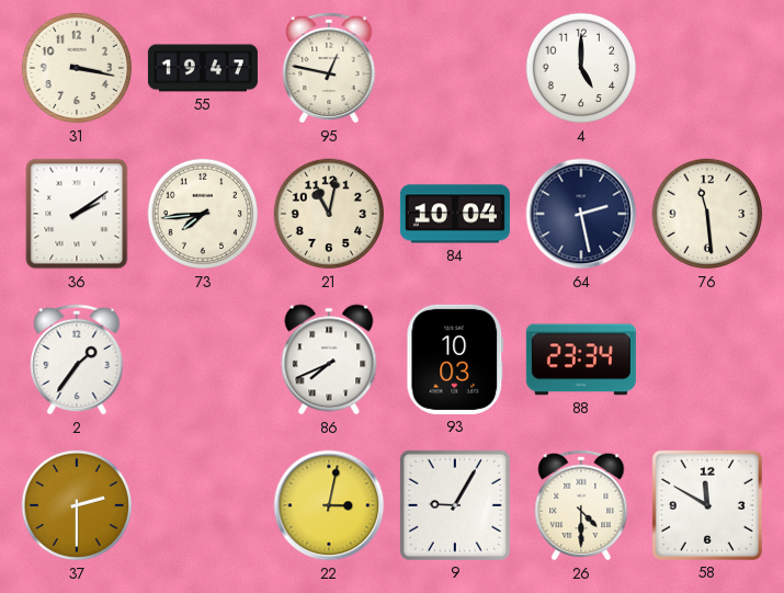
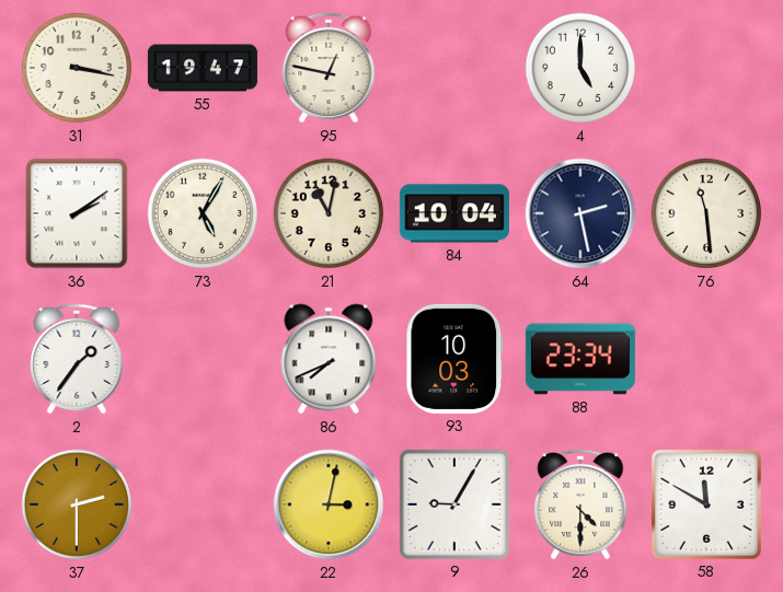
73: 7:44 -> 5:05
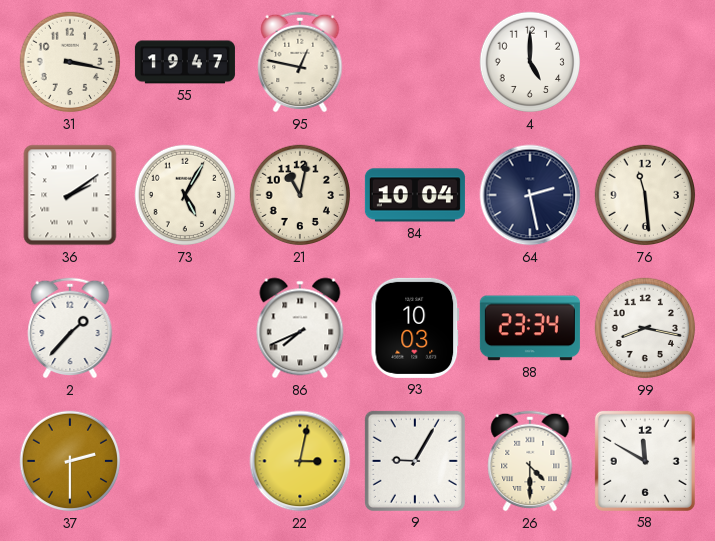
2: 1:36 -> 1:37
99: none -> 8:17
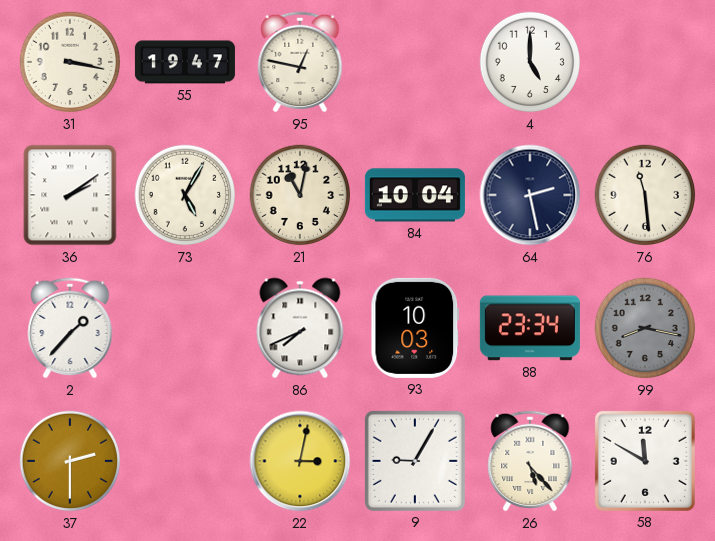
99 dial: white -> grey
26: 4:30 -> 5:23
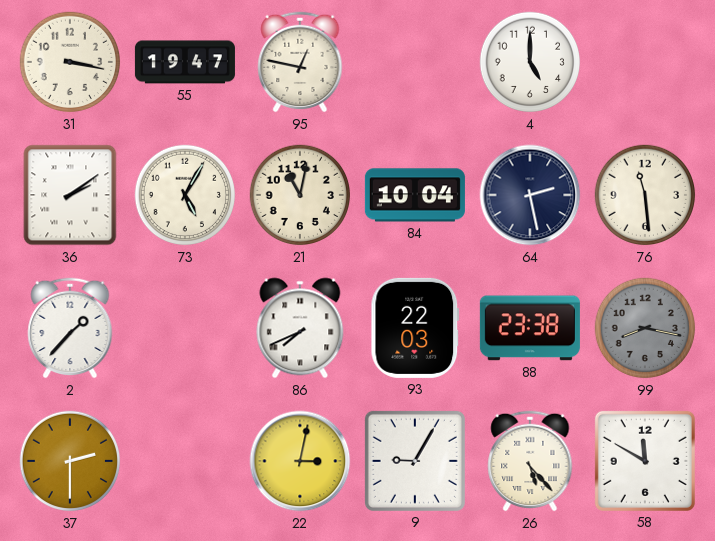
93: 10:03 -> 22:03
88: 23:34 -> 23:38
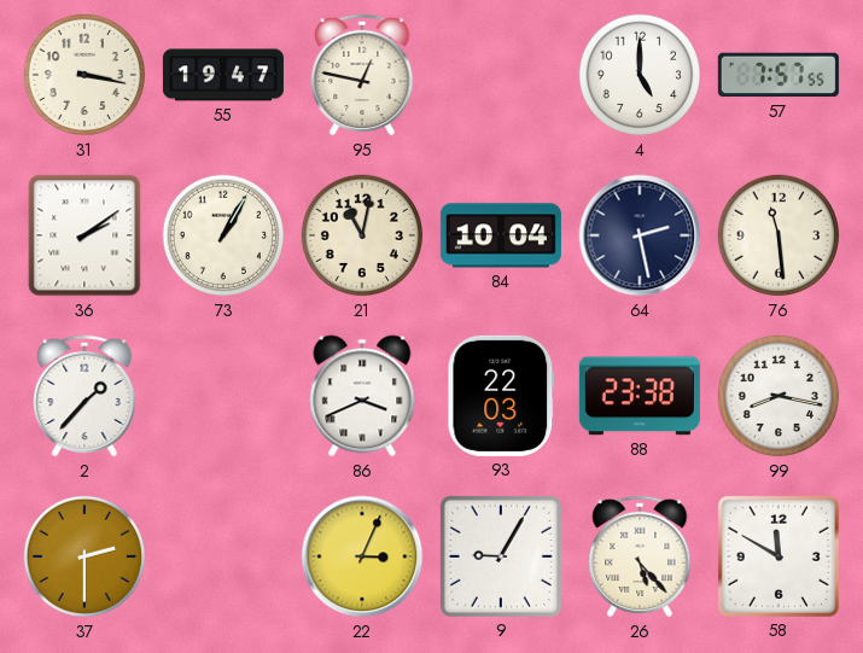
57: none -> 7:57
73: 5:05 -> 1:05
86: 7:41 -> 3:41
99 dial: grey -> white
22: 3:02 -> 3:04
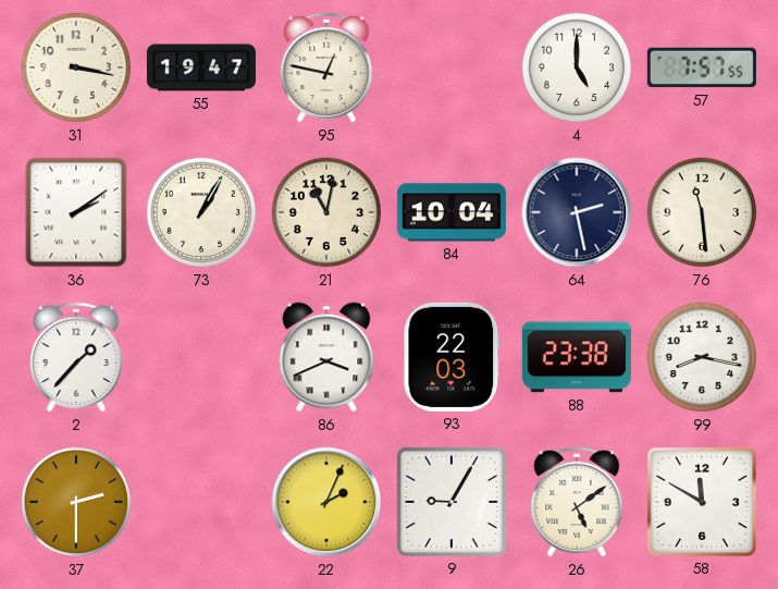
22: 3:04 -> 2:04
26: 5:23 -> 5:09
